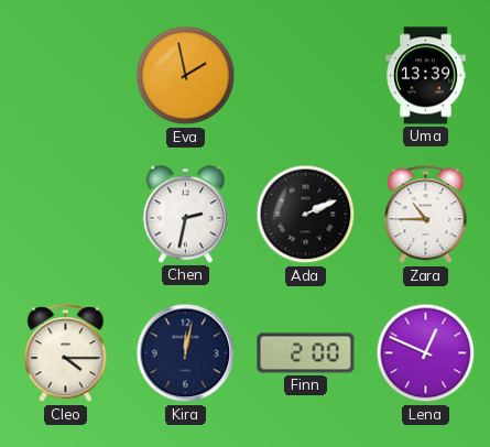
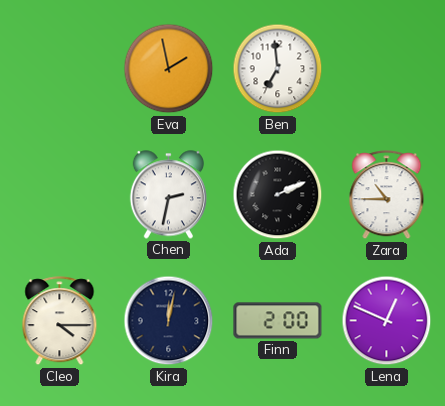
Ben: none -> 6:59
Uma: 13:39 -> none
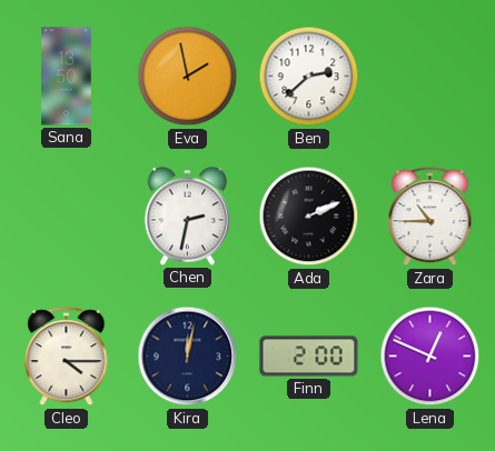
Sana: none -> 13:50
Ben: 6:59 -> 2:38
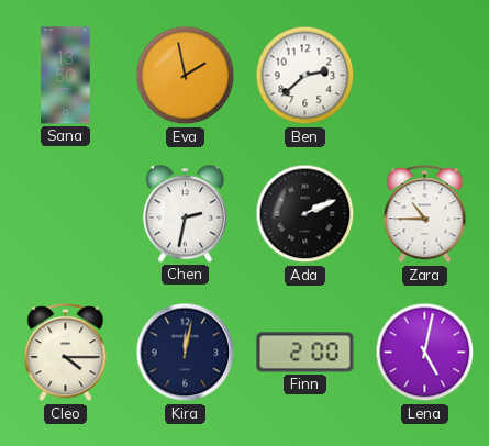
Lena: 12:49 -> 5:02
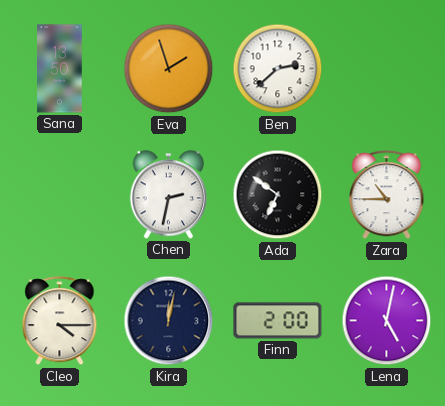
Eva: 1:58 -> 1:57
Ada: 2:11 -> 6:51
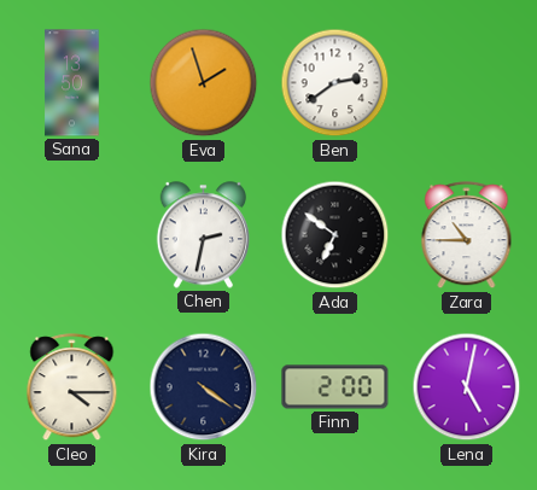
Ben: 2:38 -> 2:39
Kira: 12:02 -> 4:21
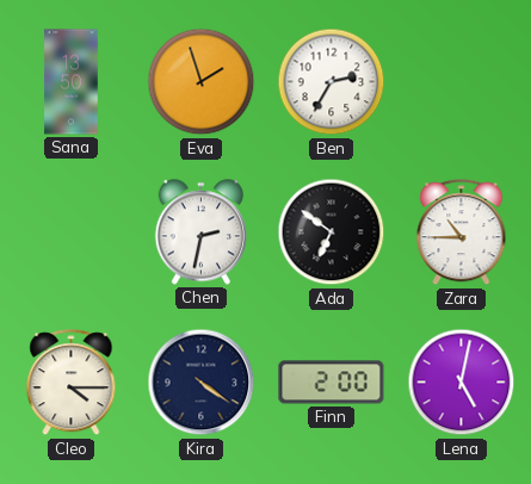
Ben: 2:39 -> 2:35
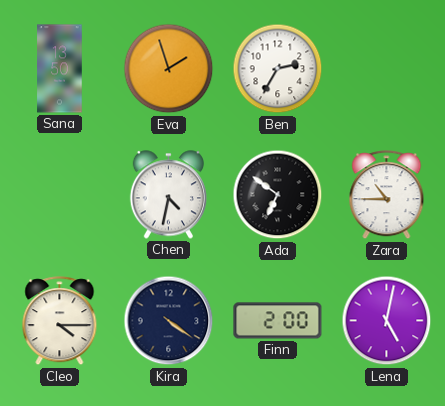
Chen: 2:32 -> 4:32
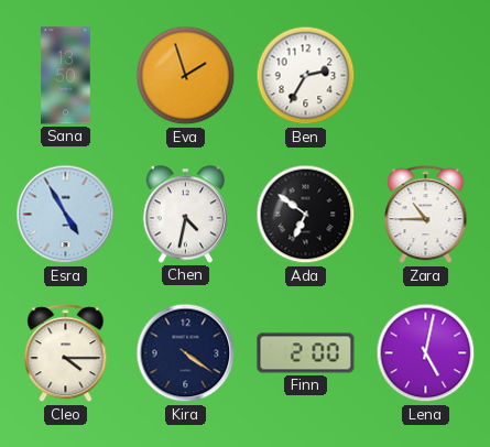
Esra: none -> 4:55
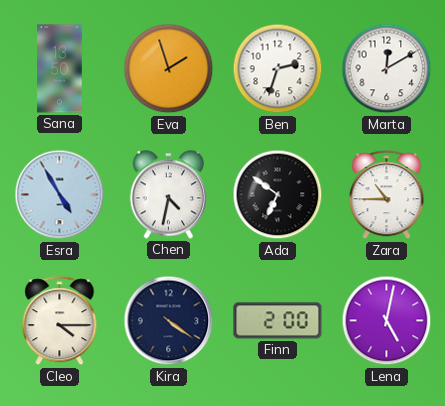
Ben: 2:35 -> 2:33
Marta: none -> 12:10
